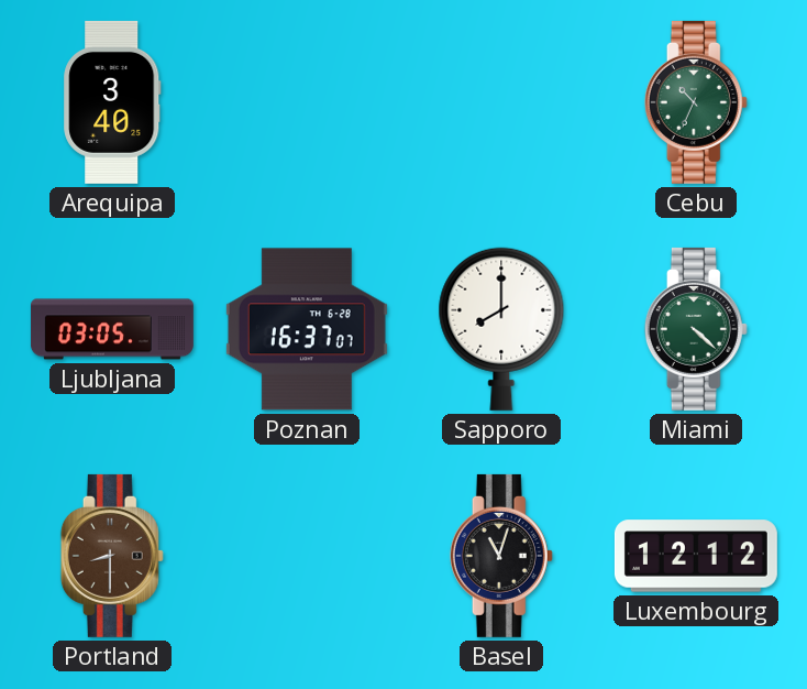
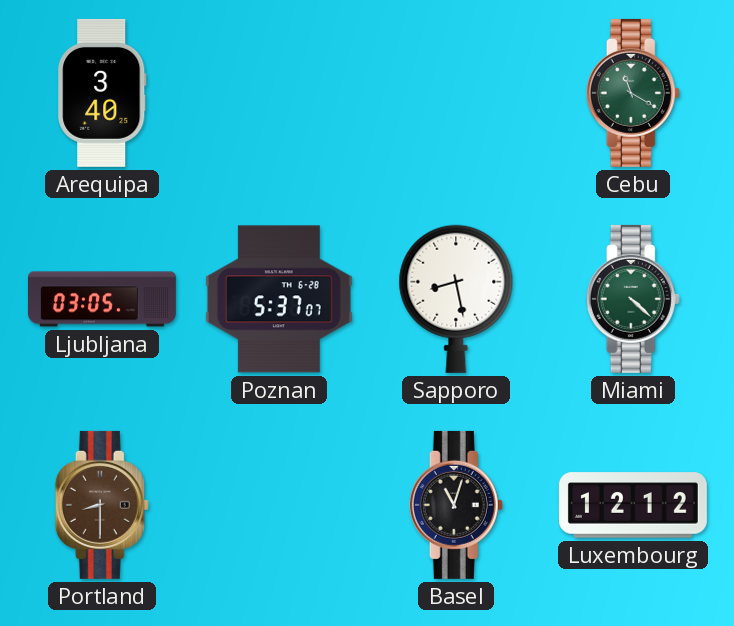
Cebu: 10:34 -> 11:20
Poznan: 16:37 -> 5:37
Sapporo: 8:00 -> 8:28
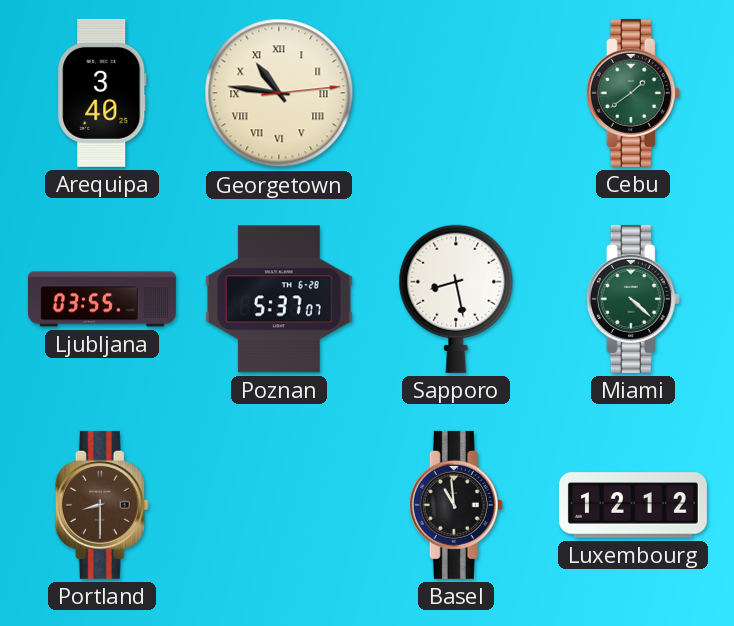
Georgetown: none -> 10:46
Cebu: 11:20 -> 1:39
Ljubljana: 03:05 -> 03:55
Basel: 11:03 -> 10:59
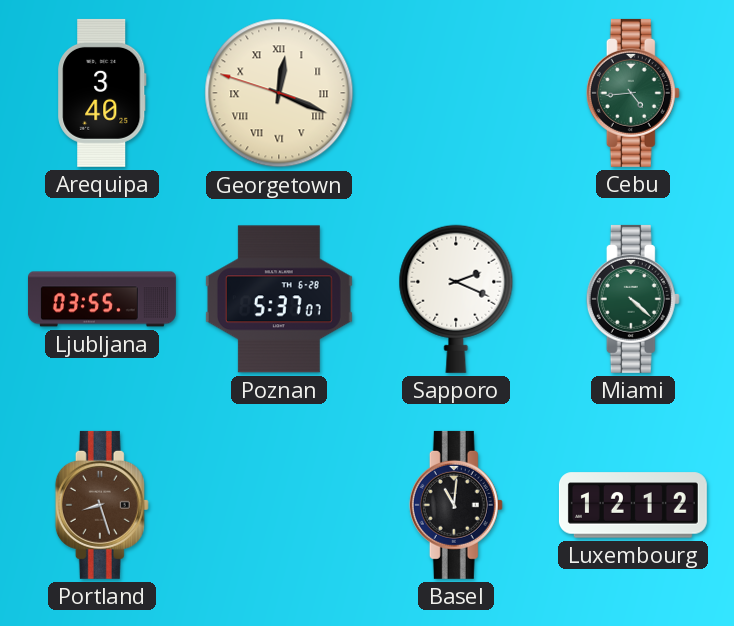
Georgetown: 10:46 -> 12:18
Cebu: 1:39 -> 4:44
Sapporo: 8:28 -> 2:19
Portland: 8:30 -> 8:27
Basel: 10:59 -> 11:01
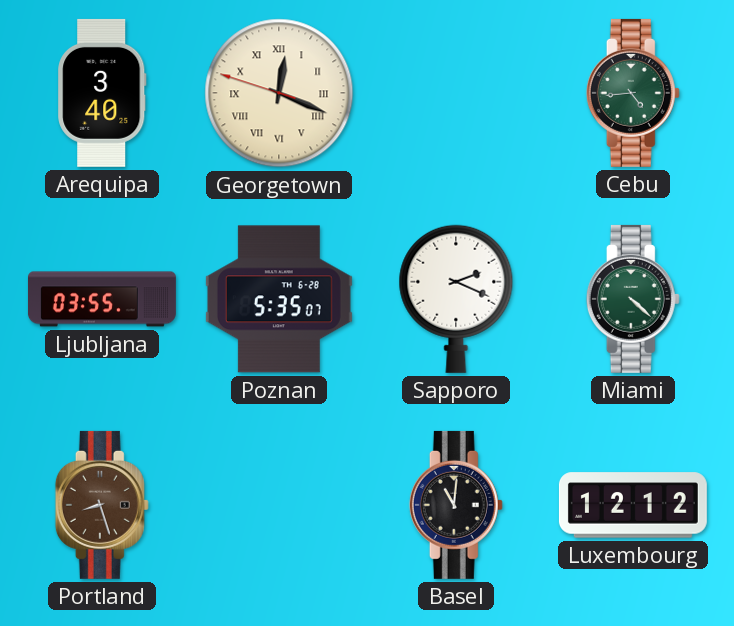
Poznan: 5:37 -> 5:35
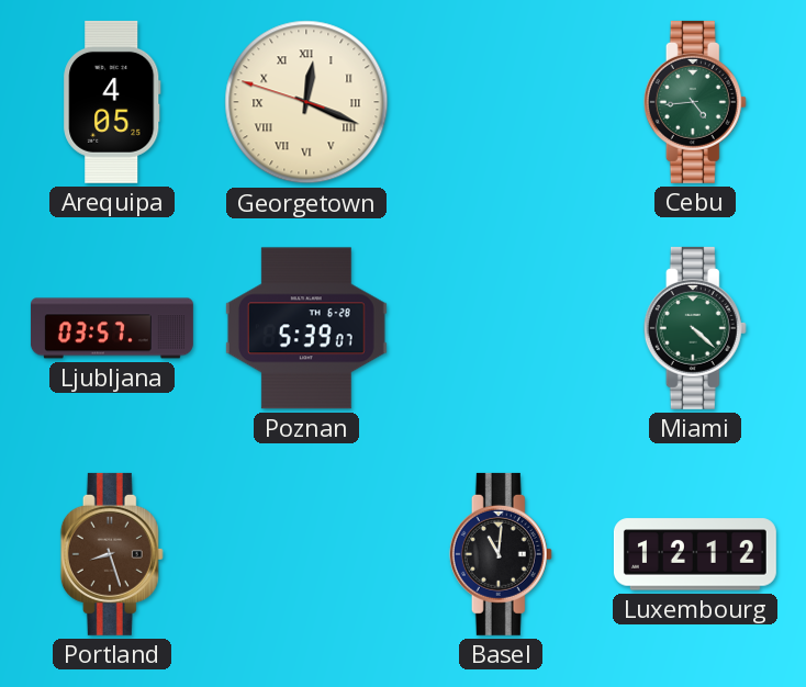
Arequipa: 3:40 -> 4:05
Ljubljana: 03:55 -> 03:57
Poznan: 5:35 -> 5:39
Sapporo: 2:19 -> none
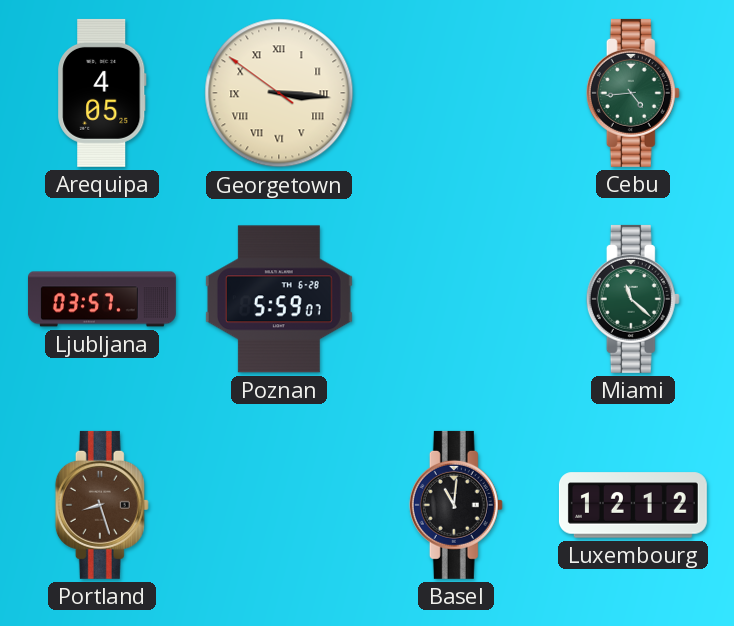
Georgetown: 12:18 -> 3:15
Poznan: 5:39 -> 5:59
Miami: 4:22 -> 11:22
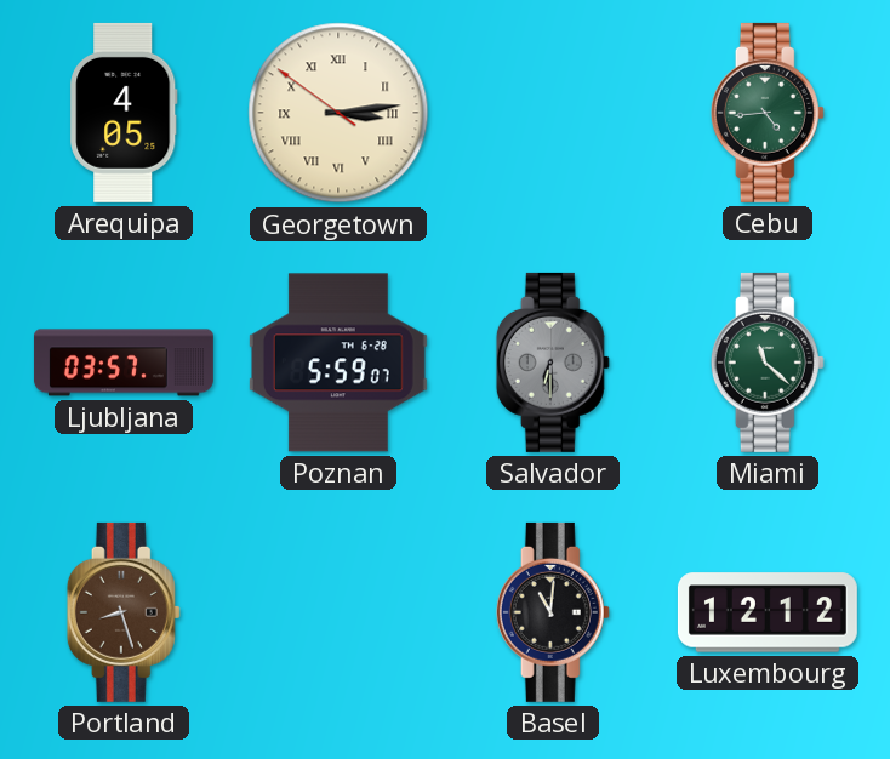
Georgetown: 3:15 -> 3:13
Salvador: none -> 6:30
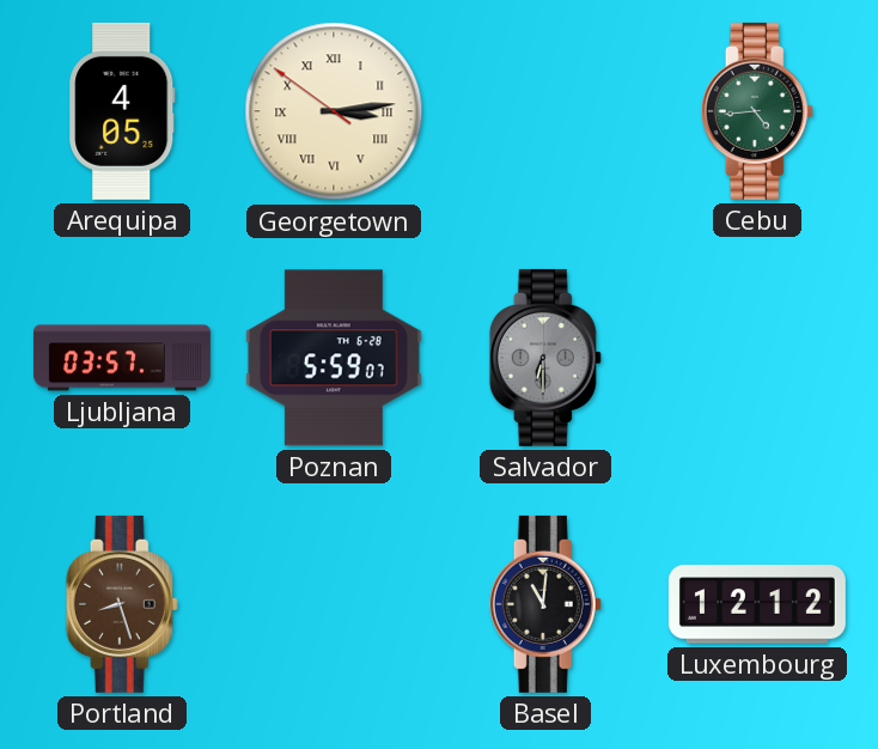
Miami: 11:22 -> none
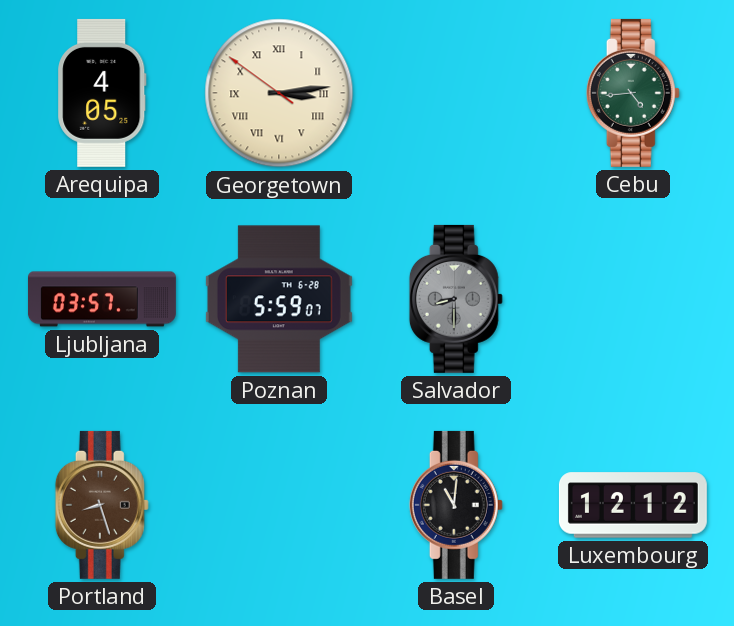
Salvador: 6:30 -> 8:30
